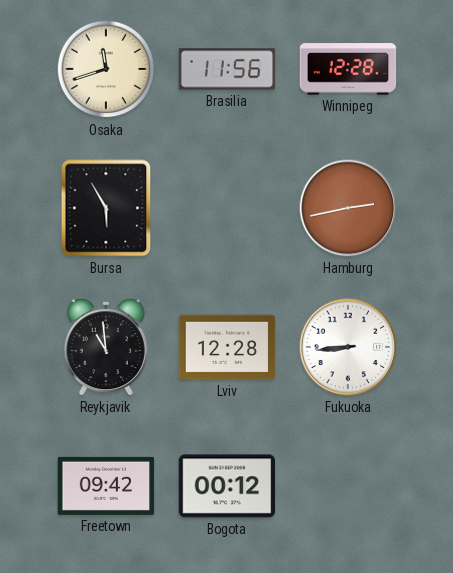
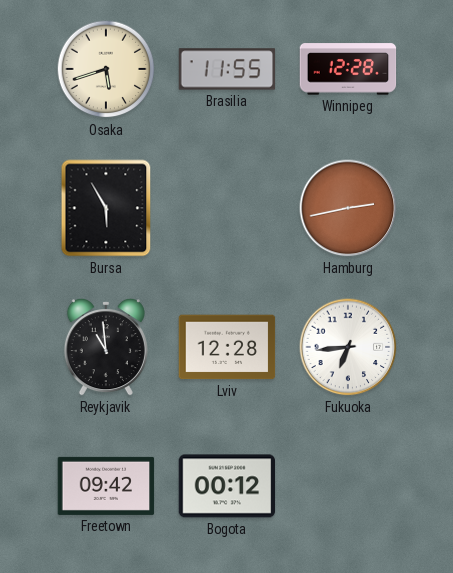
Osaka: 11:42 -> 5:42
Brasilia: 11:56 -> 11:55
Fukuoka: 8:44 -> 6:44
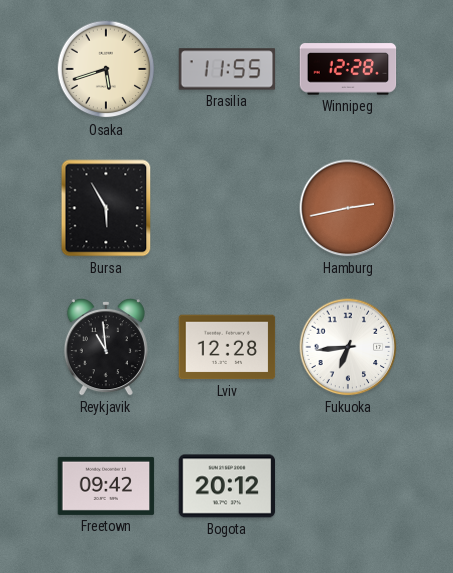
Bogota: 00:12 -> 20:12
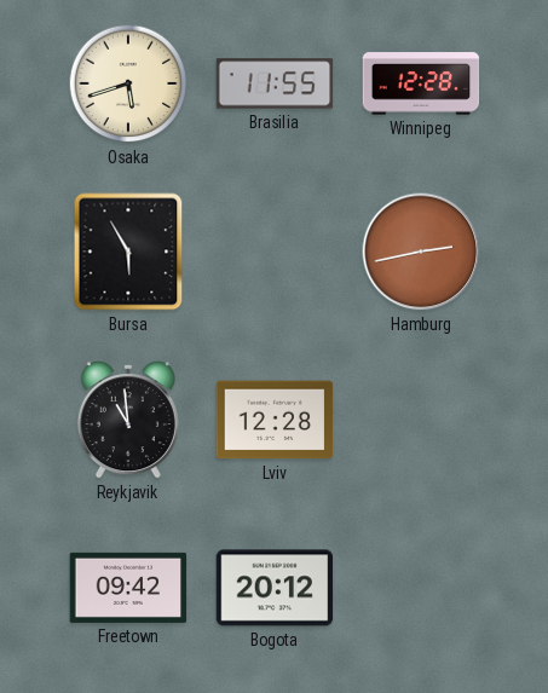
Fukuoka: 6:44 -> none
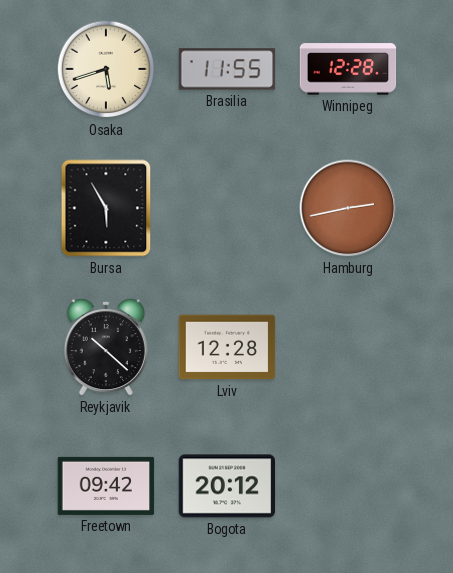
Reykjavik: 10:59 -> 10:22
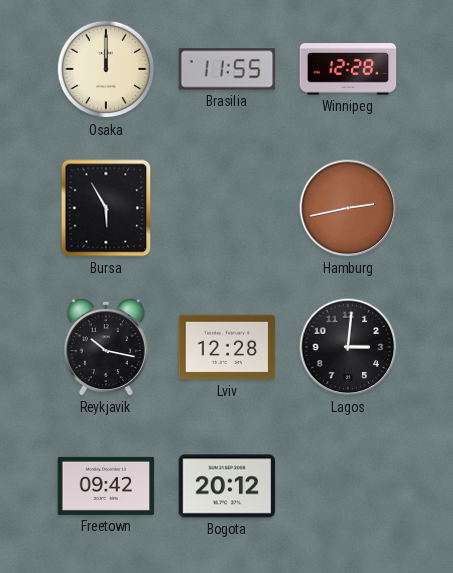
Osaka: 5:42 -> 12:00
Reykjavik: 10:22 -> 10:17
Lagos: none -> 3:01
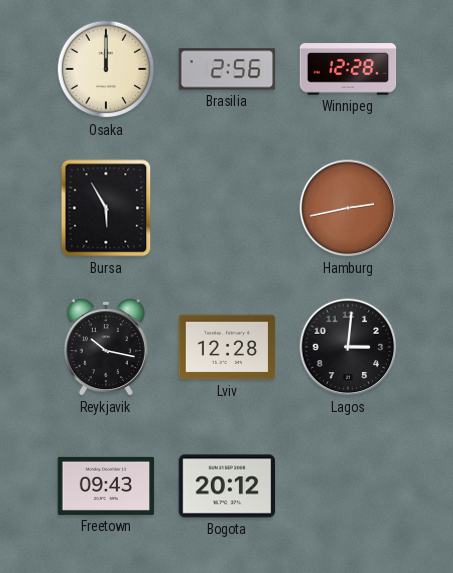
Brasilia: 11:55 -> 2:56
Freetown: 09:42 -> 09:43
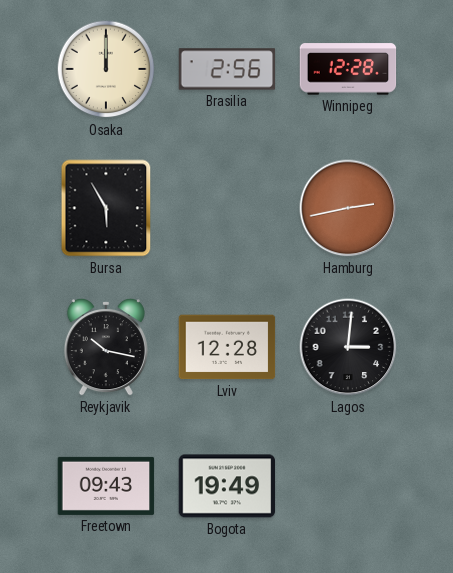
Bogota: 20:12 -> 19:49
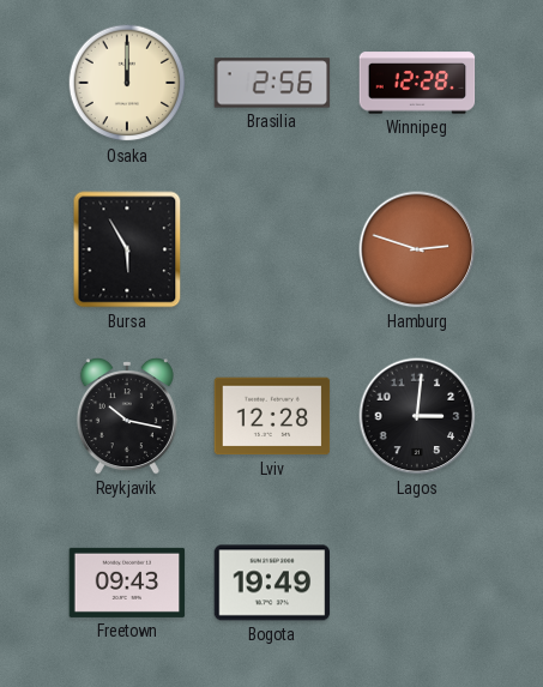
Hamburg: 2:43 -> 2:48
